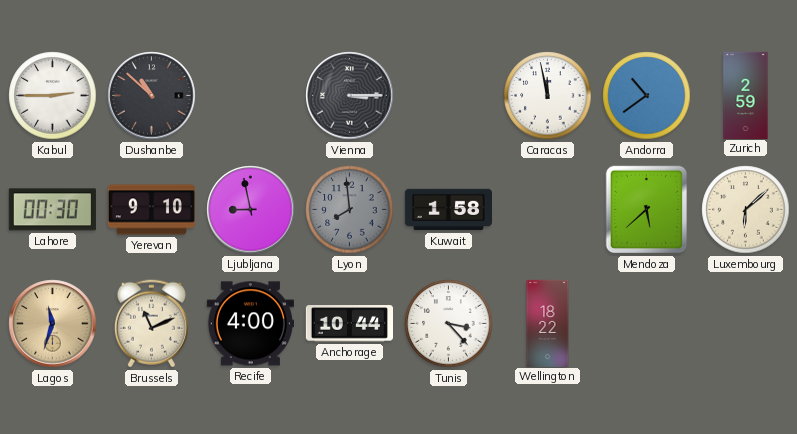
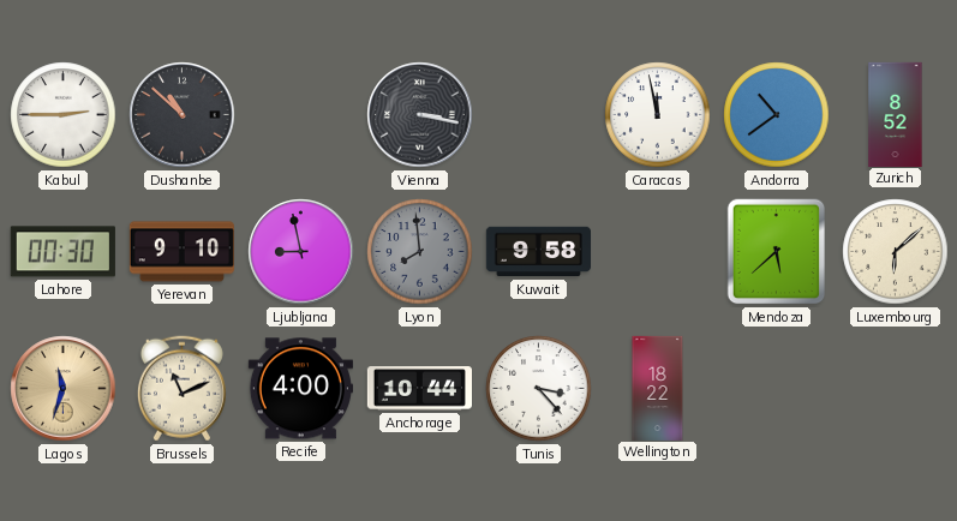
Vienna: 3:15 -> 3:17
Zurich: 2:59 -> 8:52
Kuwait: 1:58 -> 9:58
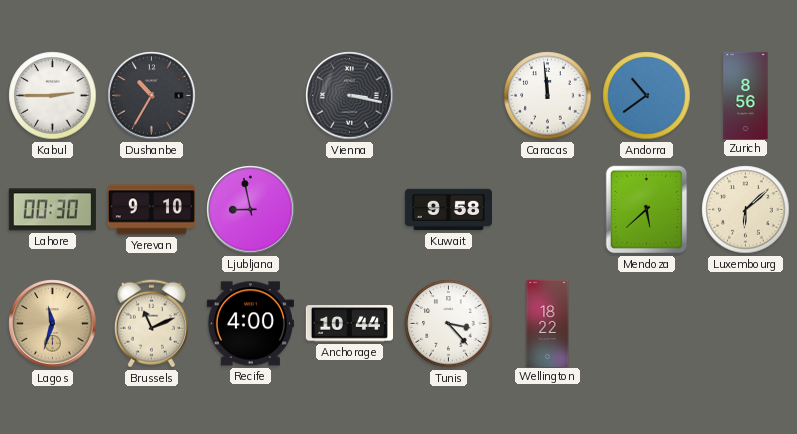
Dushanbe: 10:52 -> 10:35
Caracas: 11:58 -> 11:59
Zurich: 8:52 -> 8:56
Lyon: 7:59 -> none
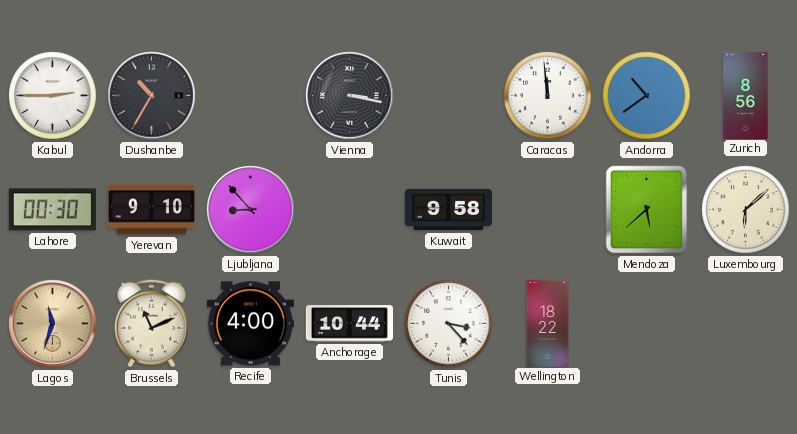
Ljubljana: 8:58 -> 8:53
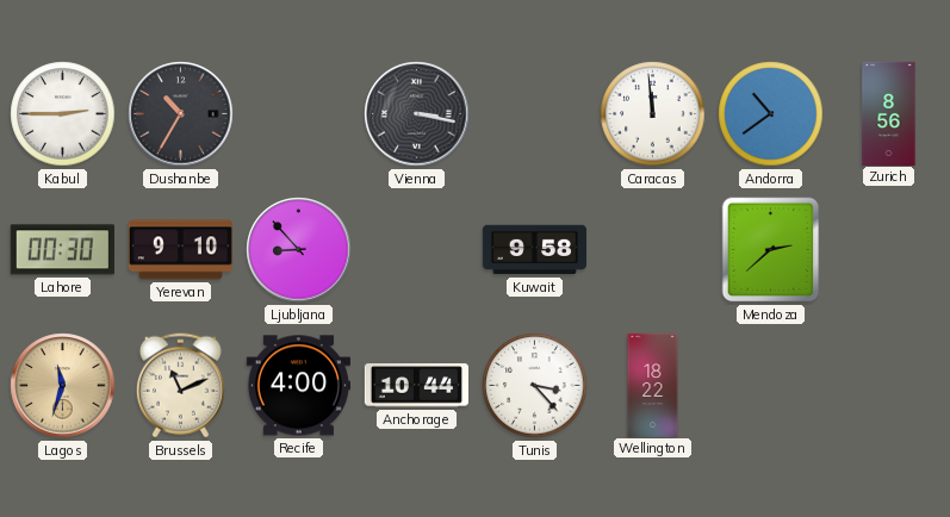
Mendoza: 5:38 -> 2:38
Luxembourg: 6:08 -> none
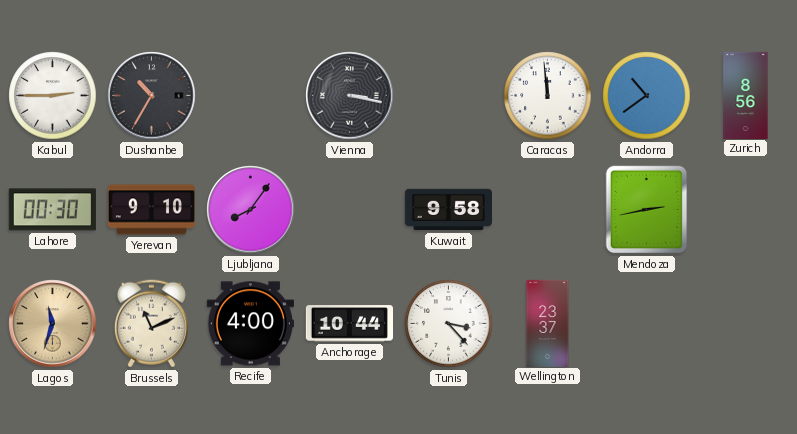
Ljubljana: 8:53 -> 8:06
Mendoza: 2:38 -> 2:43
Wellington: 18:22 -> 23:37
